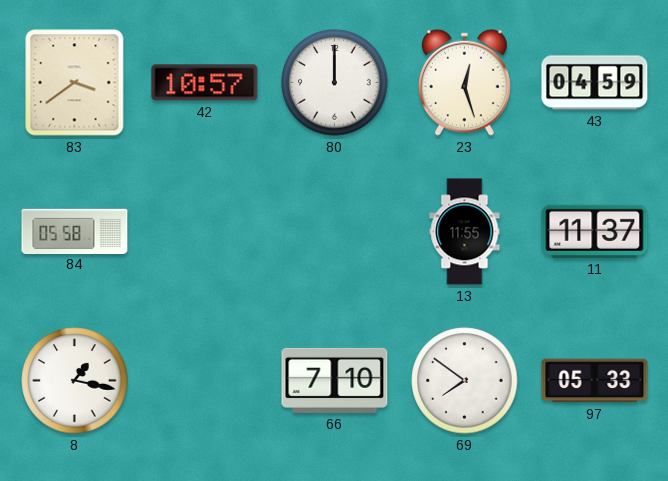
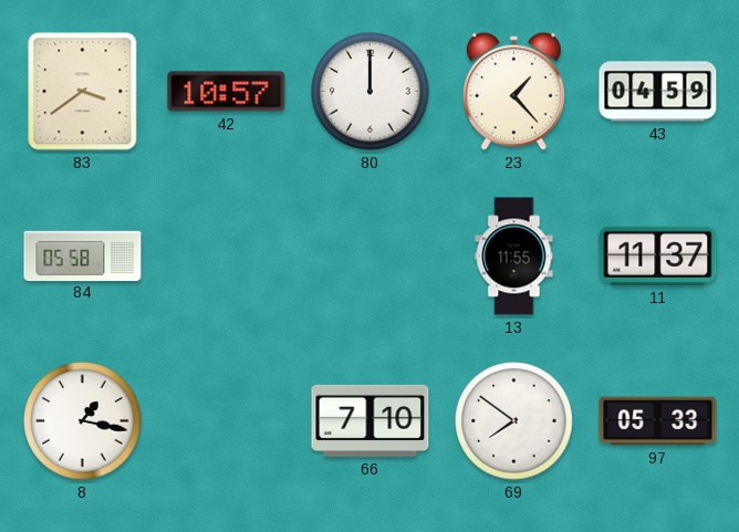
23: 12:27 -> 1:23
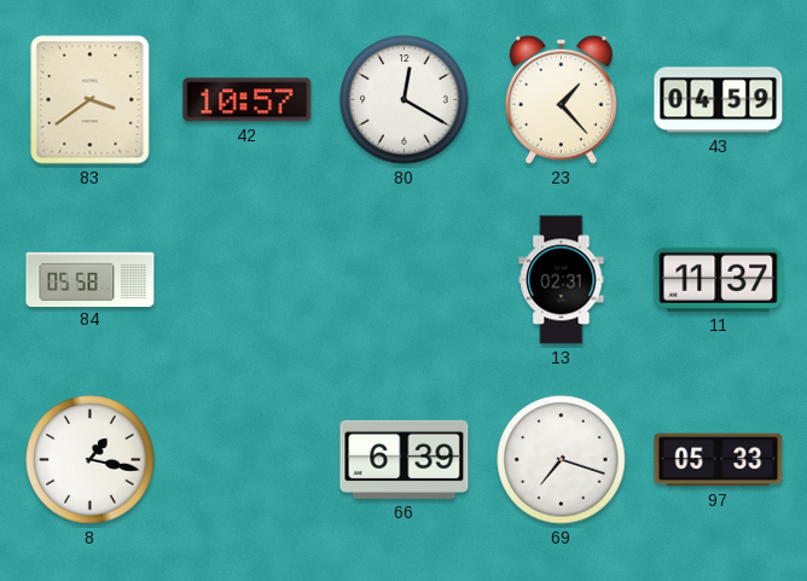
80: 12:00 -> 12:20
13: 11:55 -> 02:31
66: 7:10 -> 6:39
69: 7:51 -> 7:18
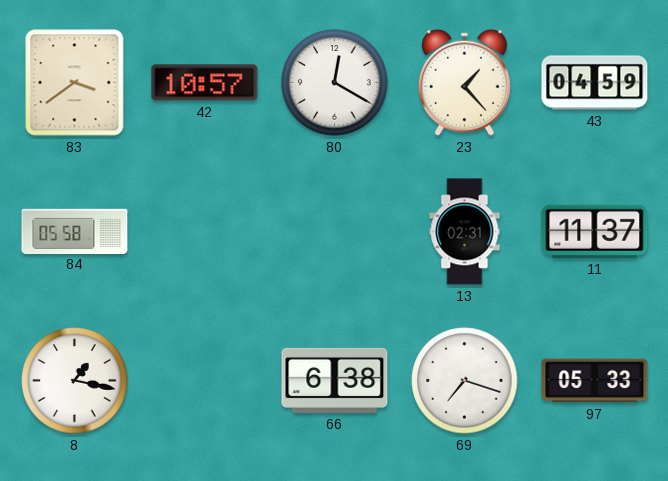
66: 6:39 -> 6:38
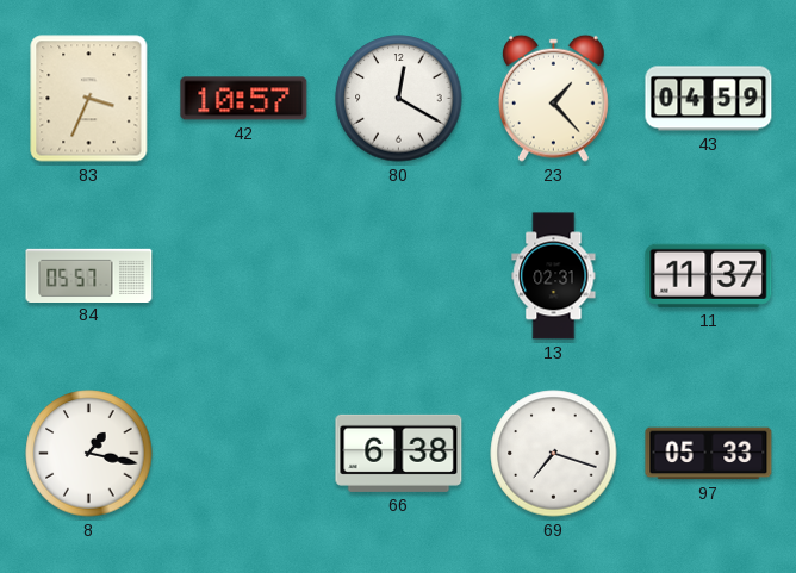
83: 3:39 -> 3:34
84: 05:58 -> 05:57
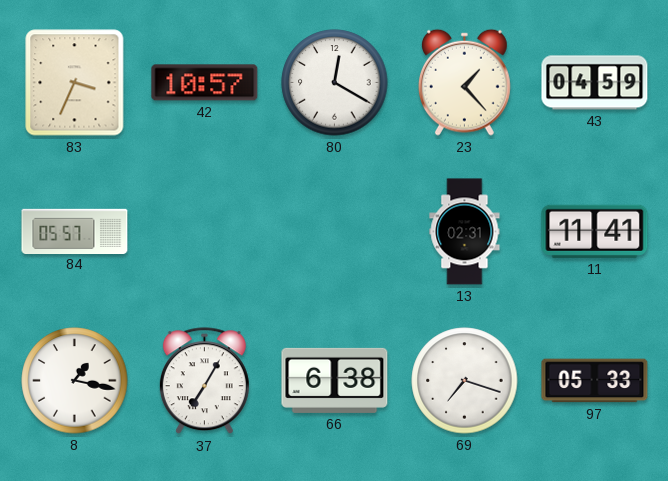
11: 11:37 -> 11:41
37: none -> 7:05
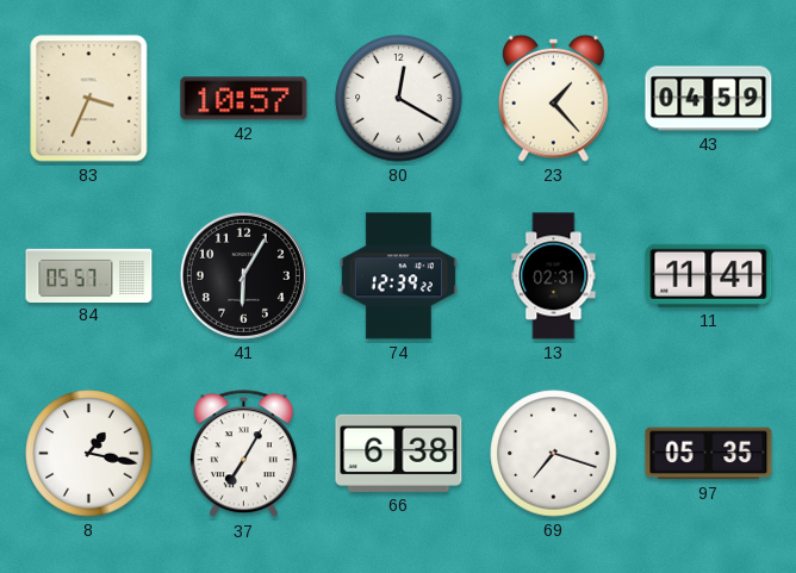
41: none -> 6:05
74: none -> 12:39
97: 05:33 -> 05:35
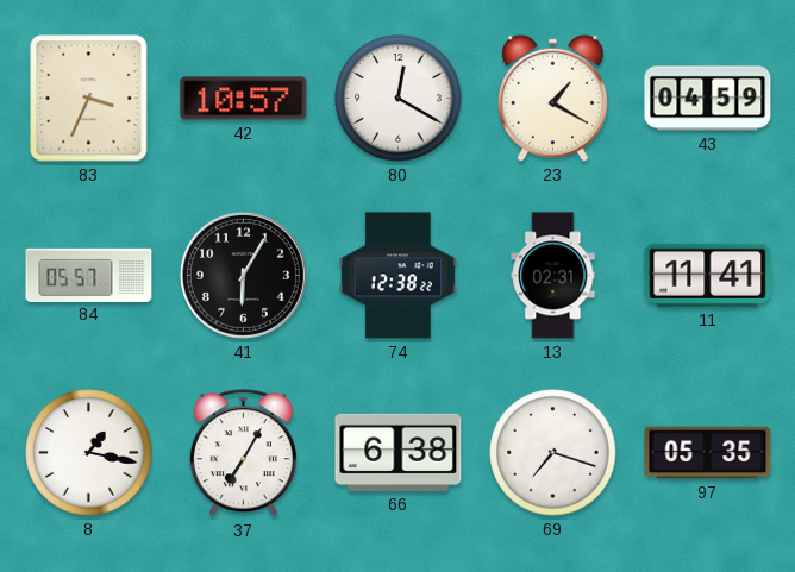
23: 1:23 -> 1:20
74: 12:39 -> 12:38
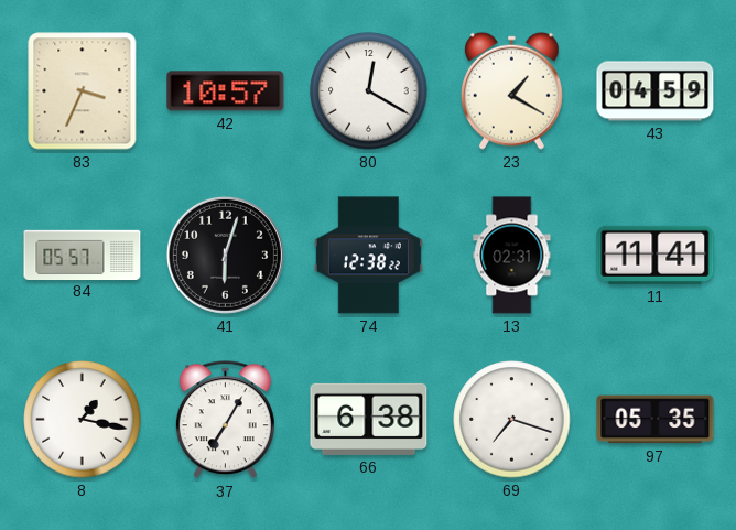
41: 6:05 -> 6:03
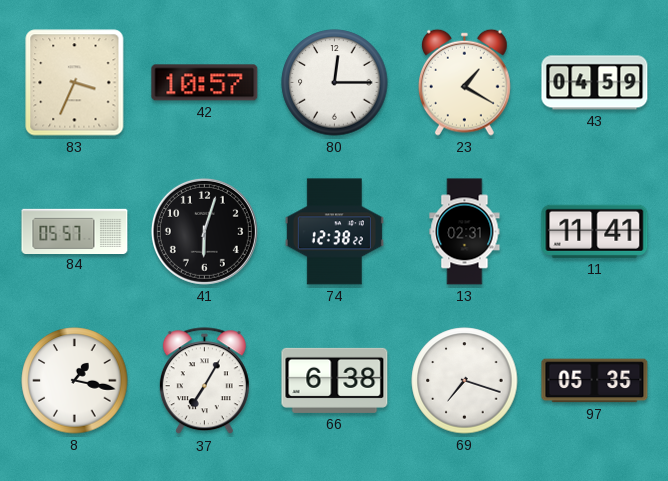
80: 12:20 -> 12:15
